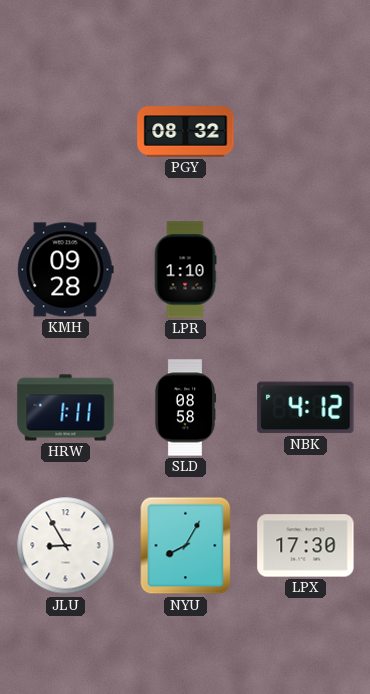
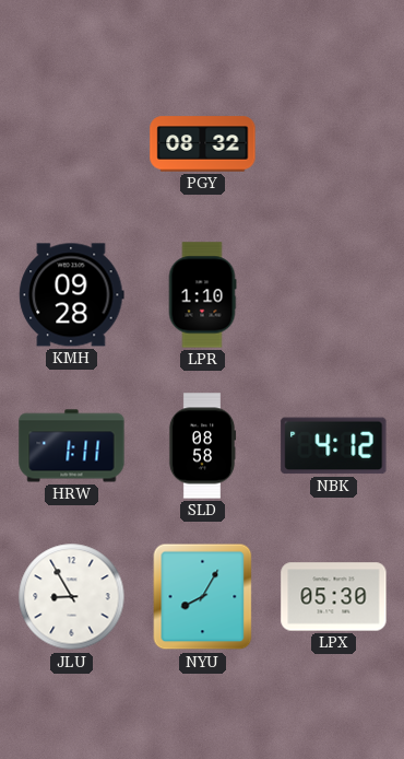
LPX: 17:30 -> 05:30
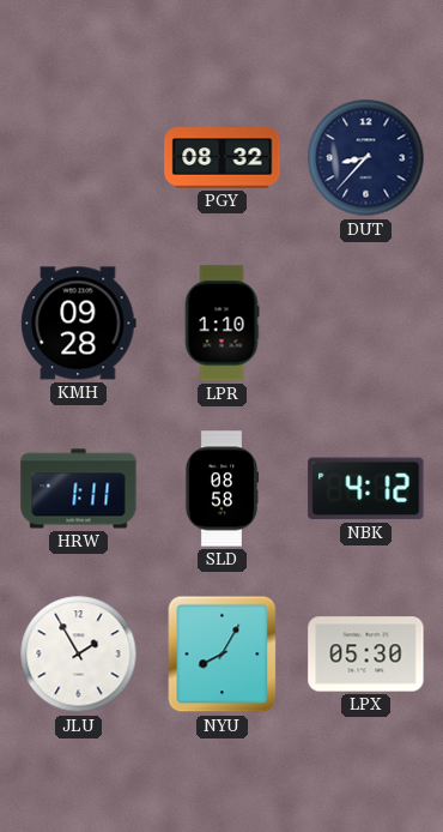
DUT: none -> 8:37
JLU: 8:55 -> 1:55
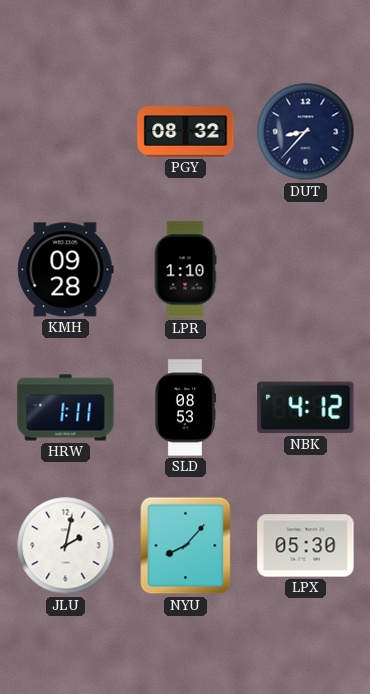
SLD: 08:58 -> 08:53
JLU: 1:55 -> 2:02
NYU: 8:05 -> 8:07
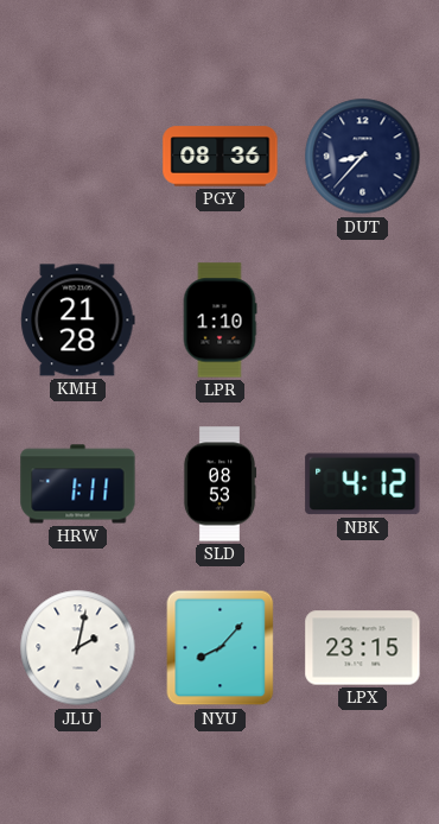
PGY: 08:32 -> 08:36
KMH: 09:28 -> 21:28
LPX: 05:30 -> 23:15
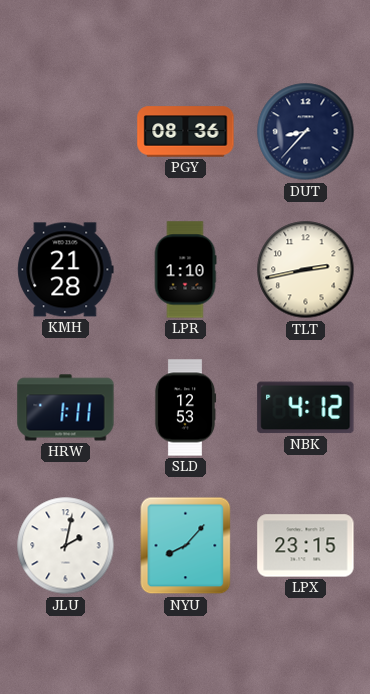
TLT: none -> 2:43
SLD: 08:53 -> 12:53
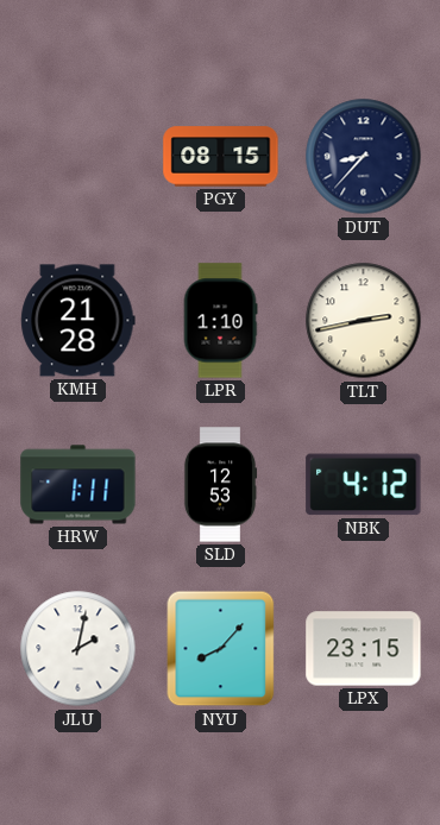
PGY: 08:36 -> 08:15
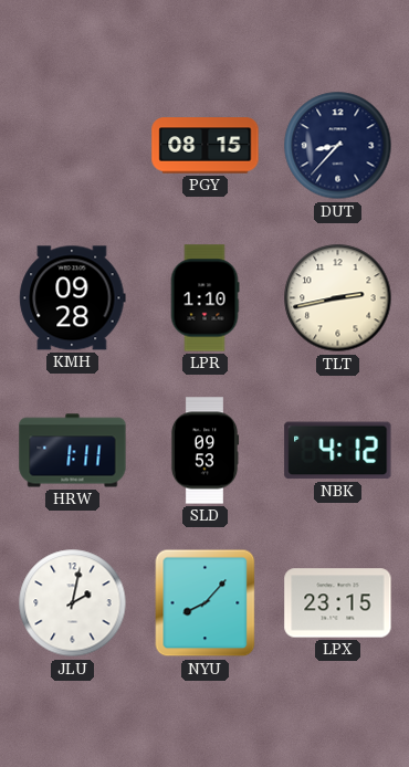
KMH: 21:28 -> 09:28
SLD: 12:53 -> 09:53
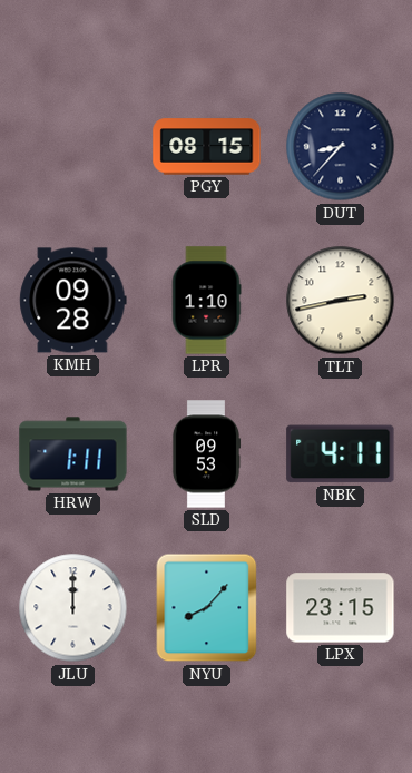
NBK: 4:12 -> 4:11
JLU: 2:02 -> 12:00
